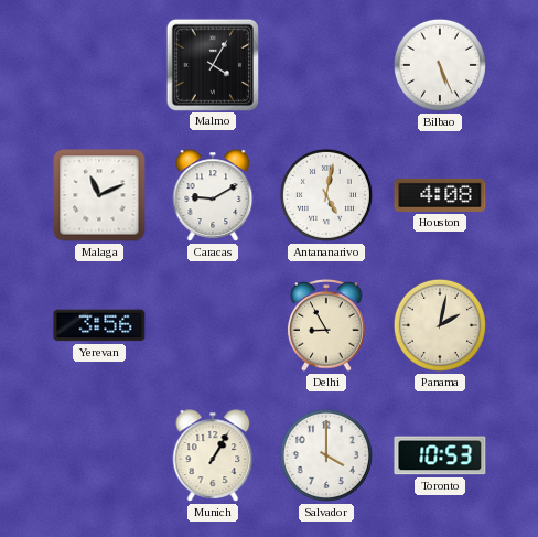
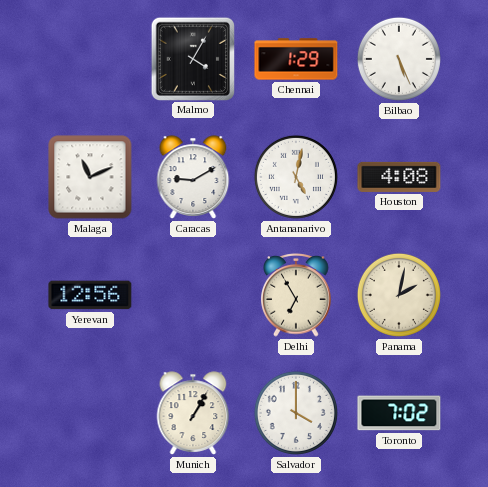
Chennai: none -> 1:29
Yerevan: 3:56 -> 12:56
Delhi: 8:55 -> 6:55
Toronto: 10:53 -> 7:02
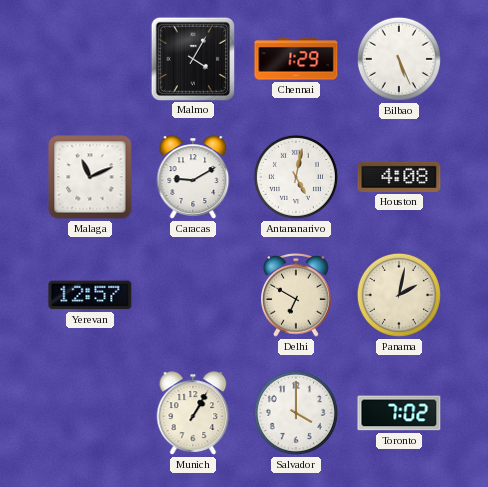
Yerevan: 12:56 -> 12:57
Delhi: 6:55 -> 6:50
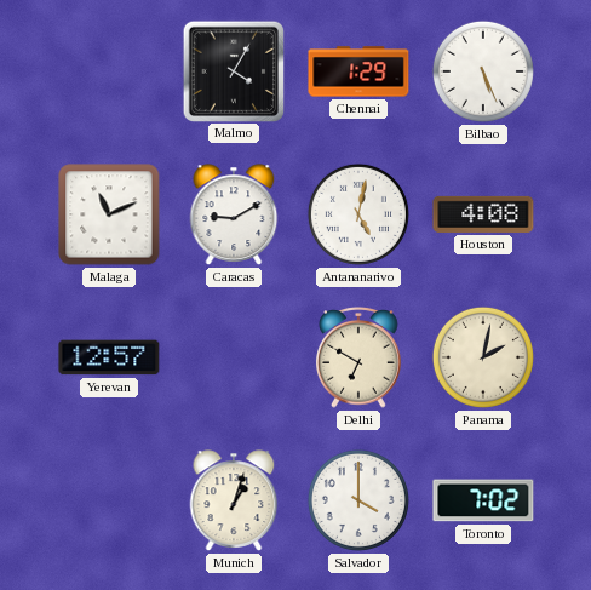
Munich: 1:05 -> 1:03
